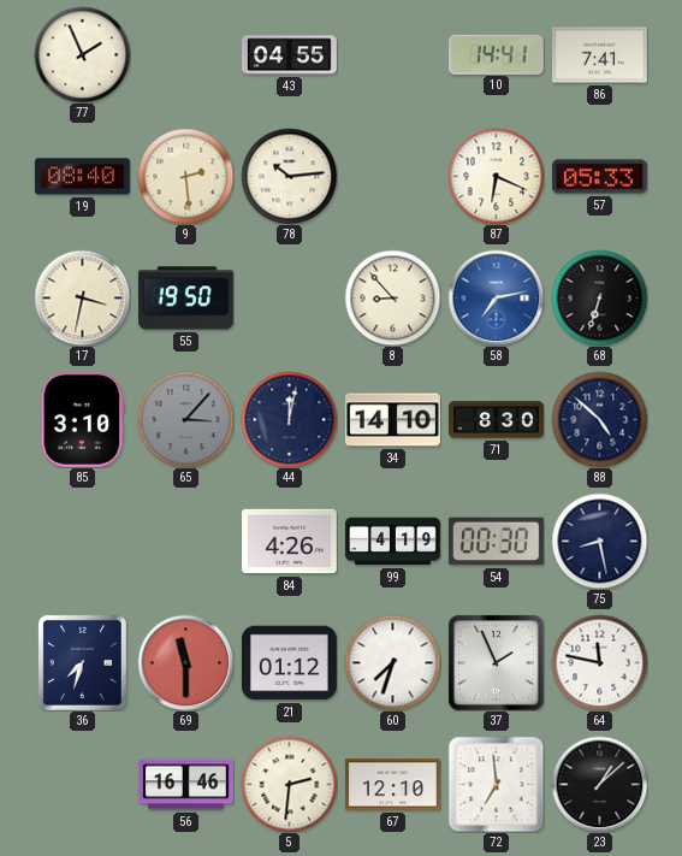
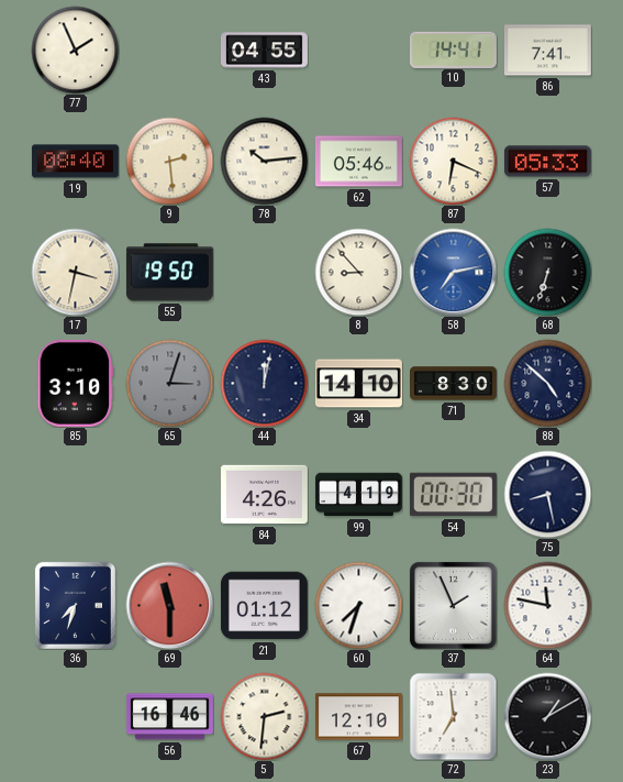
62: none -> 05:46
65: 3:07 -> 3:03
23: 1:08 -> 1:10
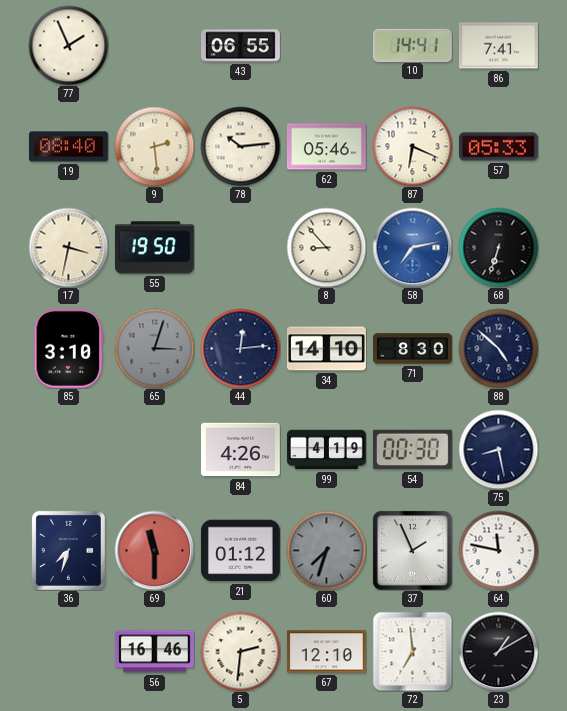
43: 04:55 -> 06:55
44: 12:02 -> 12:14
60 dial: white -> grey
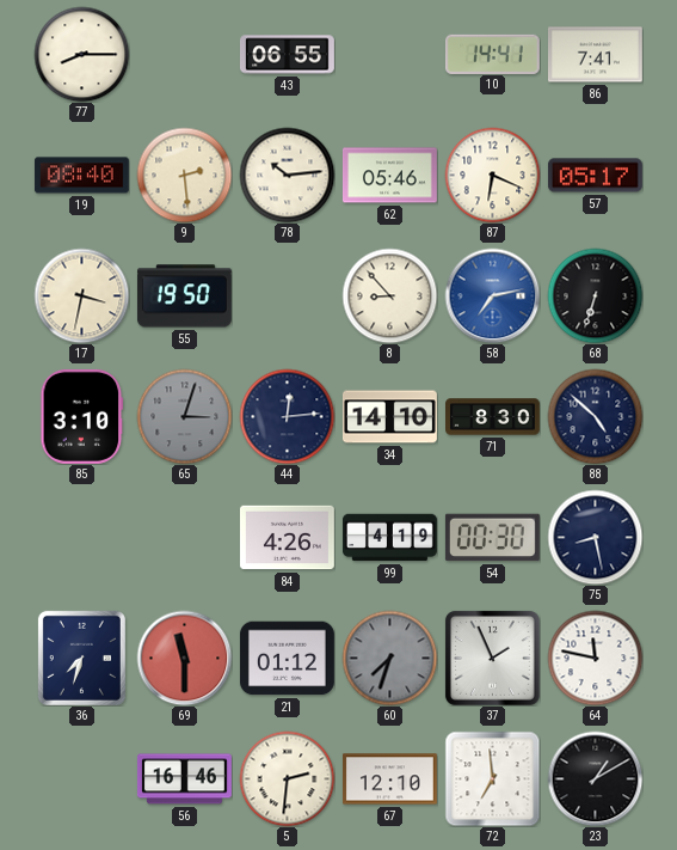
77: 1:56 -> 8:15
57: 05:33 -> 05:17
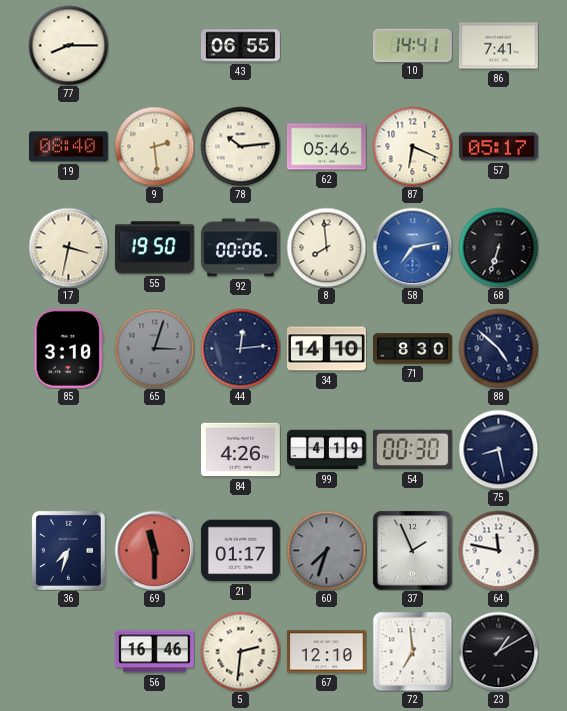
92: none -> 00:06
8: 8:53 -> 7:59
21: 01:12 -> 01:17
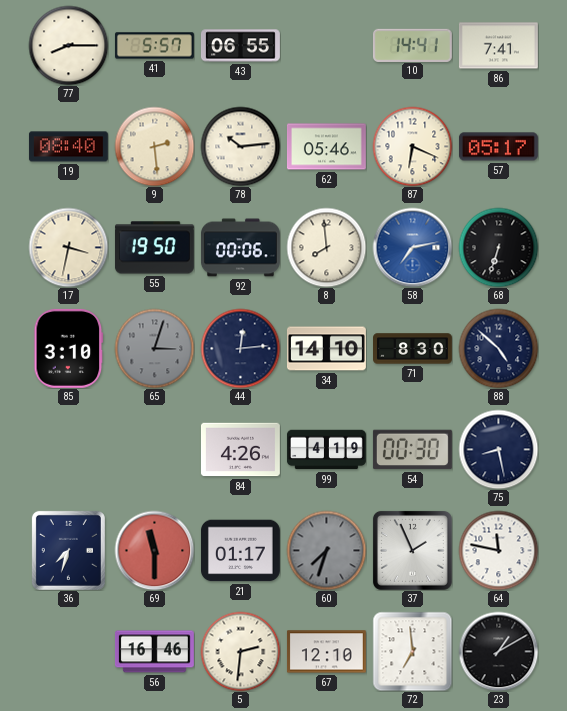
41: none -> 5:57
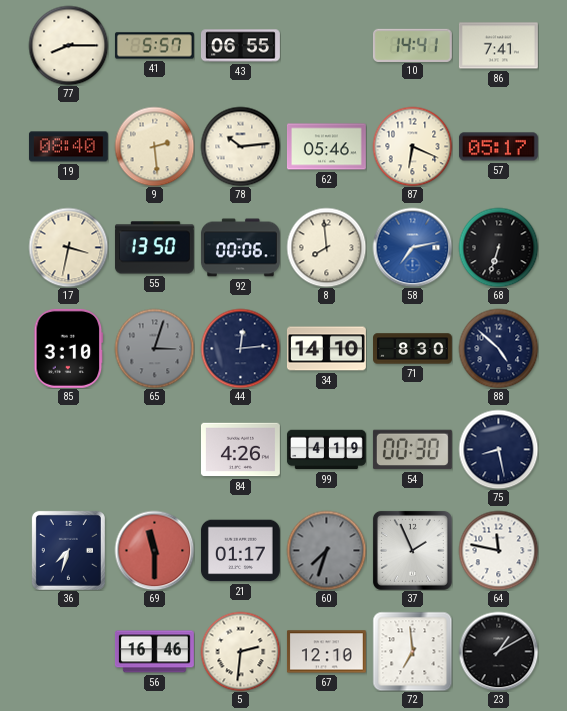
55: 19:50 -> 13:50
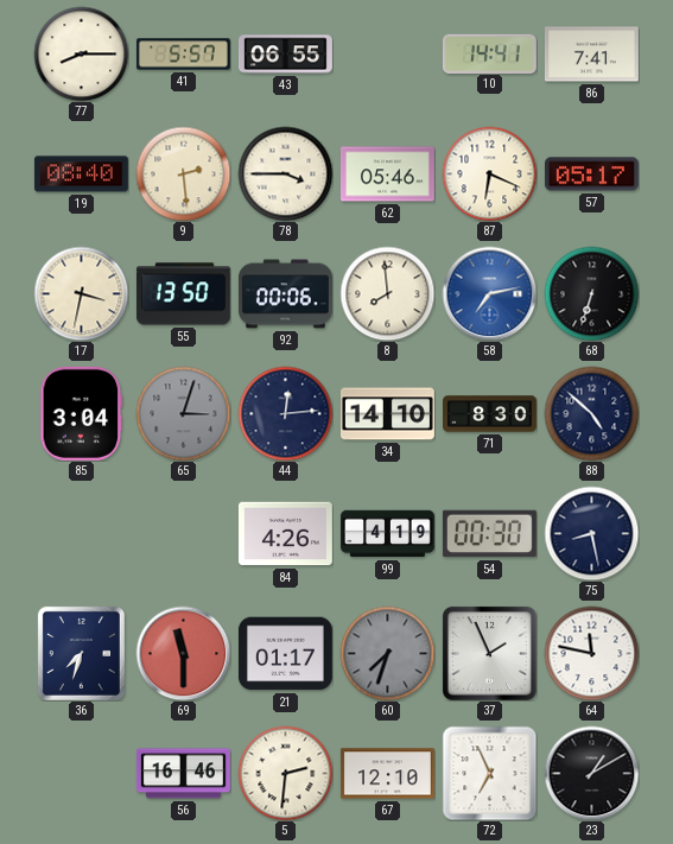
78: 10:14 -> 3:45
85: 3:10 -> 3:04
72: 6:59 -> 6:56
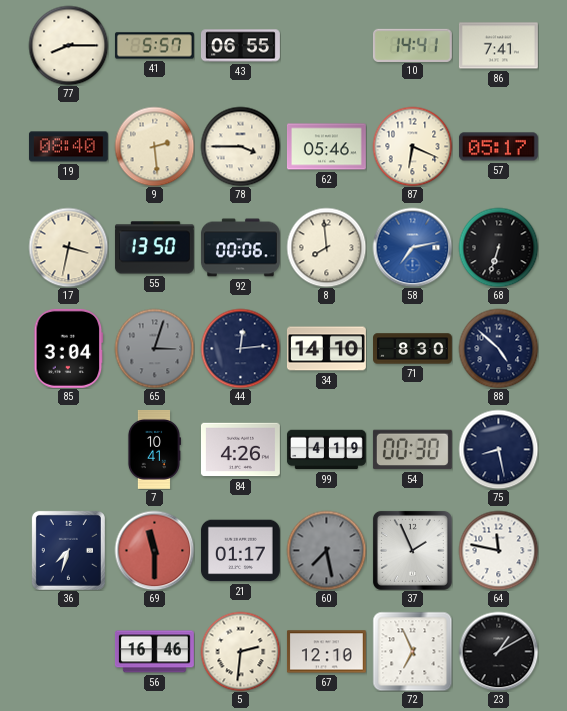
7: none -> 10:41
60: 7:33 -> 7:28
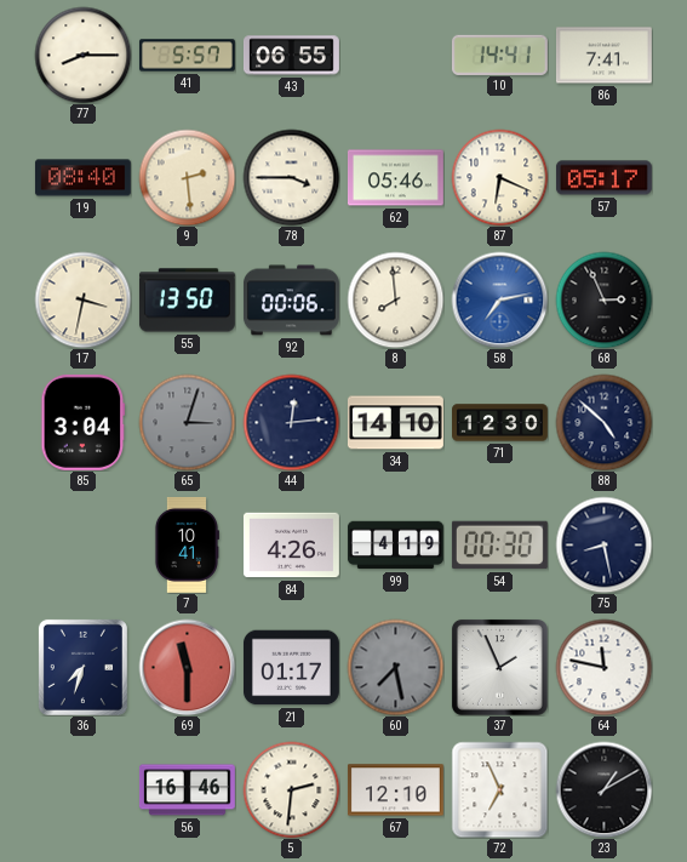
68: 6:33 -> 2:56
71: 8:30 -> 12:30
